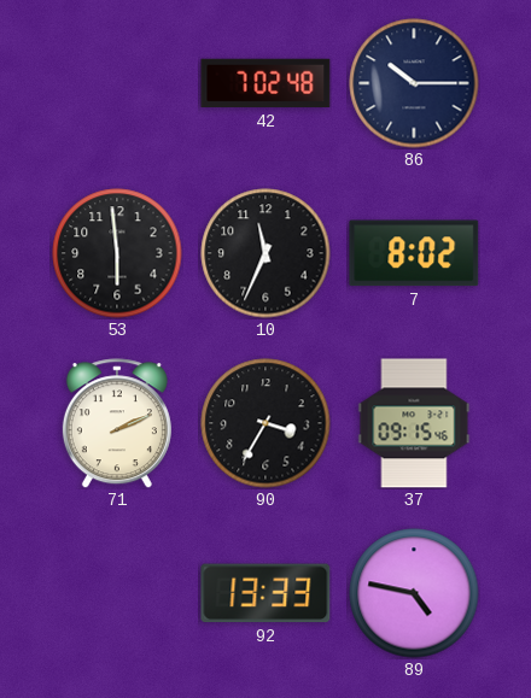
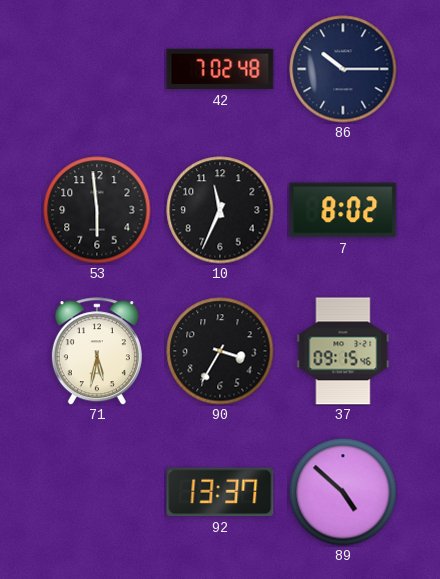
71: 2:11 -> 5:32
92: 13:33 -> 13:37
89: 4:47 -> 4:52
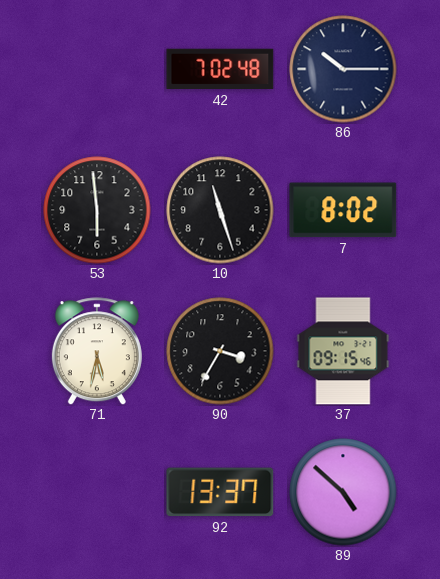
10: 11:34 -> 11:27
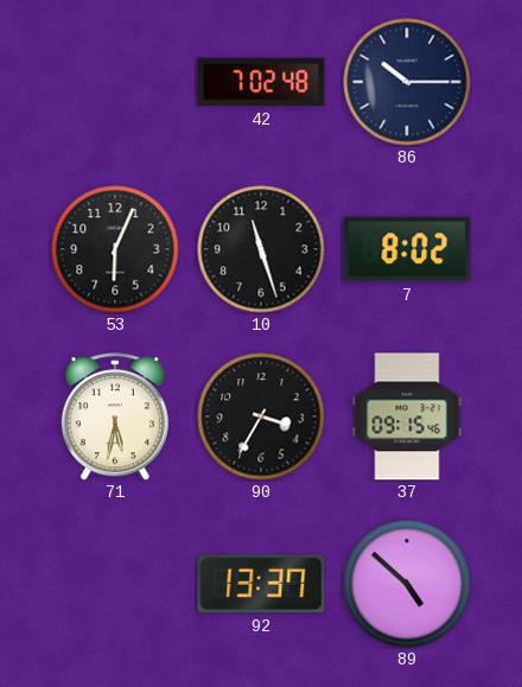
53: 5:59 -> 6:04
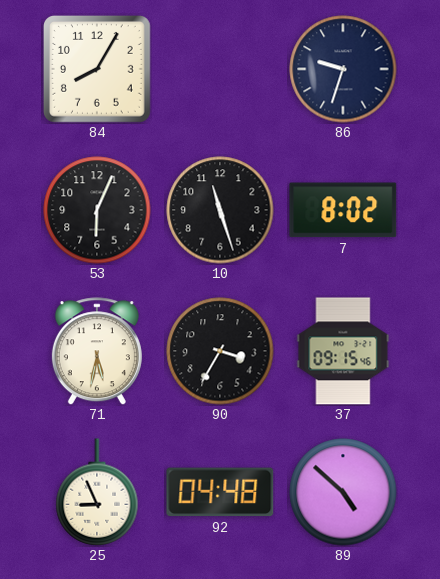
84: none -> 8:05
42: 7:02 -> none
86: 10:15 -> 9:33
25: none -> 8:56
92: 13:37 -> 04:48
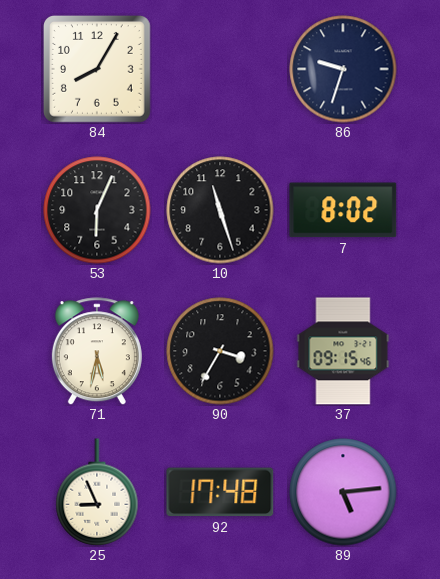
92: 04:48 -> 17:48
89: 4:52 -> 5:14
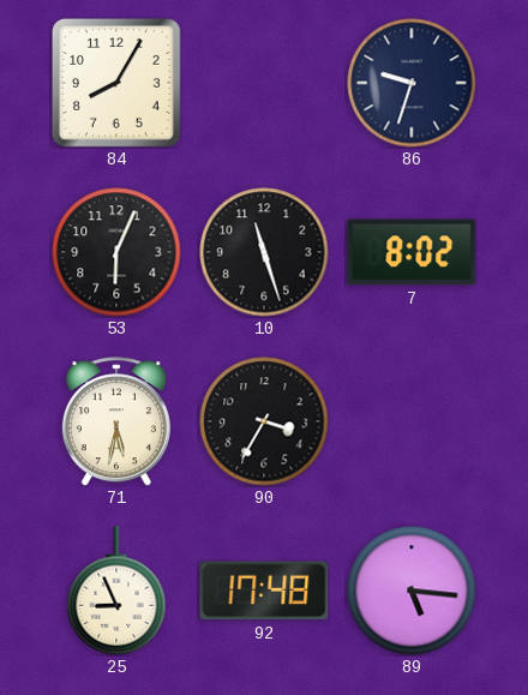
37: 09:15 -> none
89: 5:14 -> 5:16
